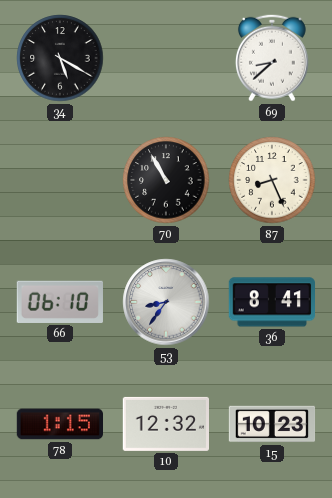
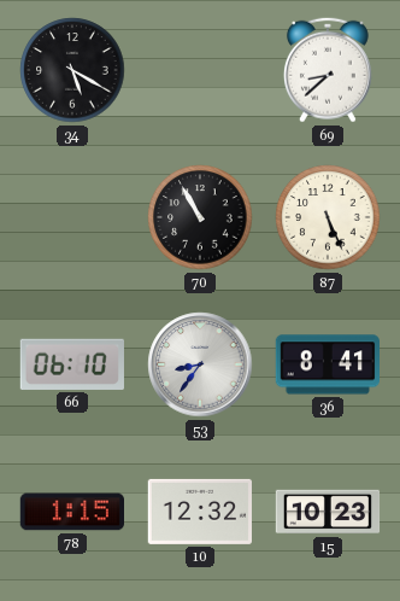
87: 8:26 -> 5:26
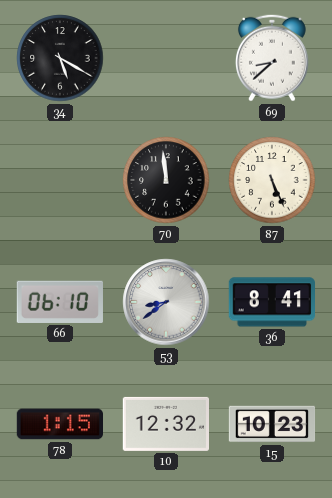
70: 10:55 -> 11:59
53: 8:36 -> 8:39
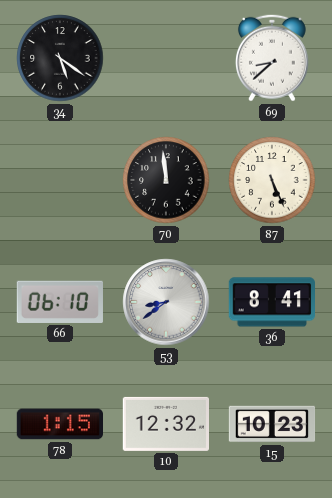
34: 5:20 -> 5:21
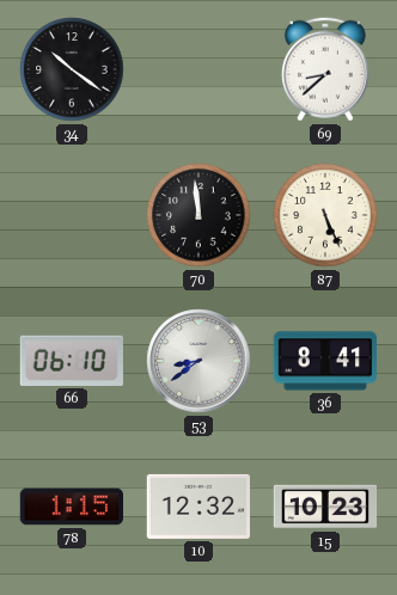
34: 5:21 -> 10:21
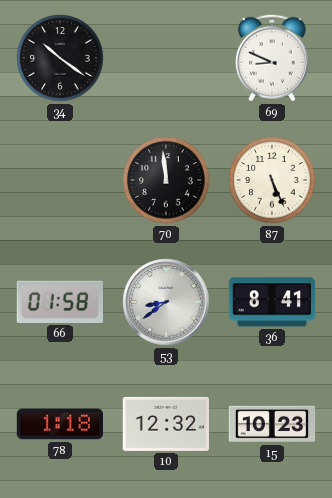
69: 8:38 -> 8:49
66: 06:10 -> 01:58
78: 1:15 -> 1:18
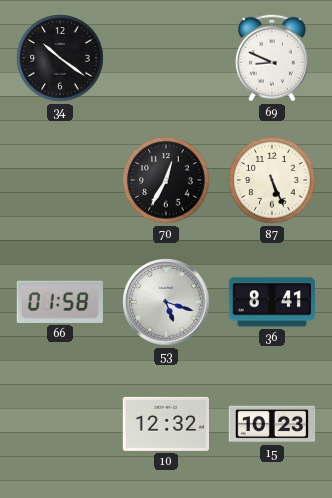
70: 11:59 -> 12:35
53: 8:39 -> 5:18
78: 1:18 -> none
